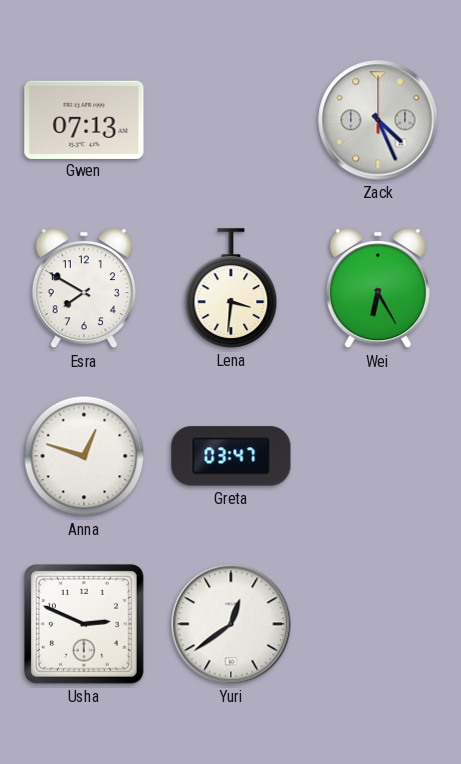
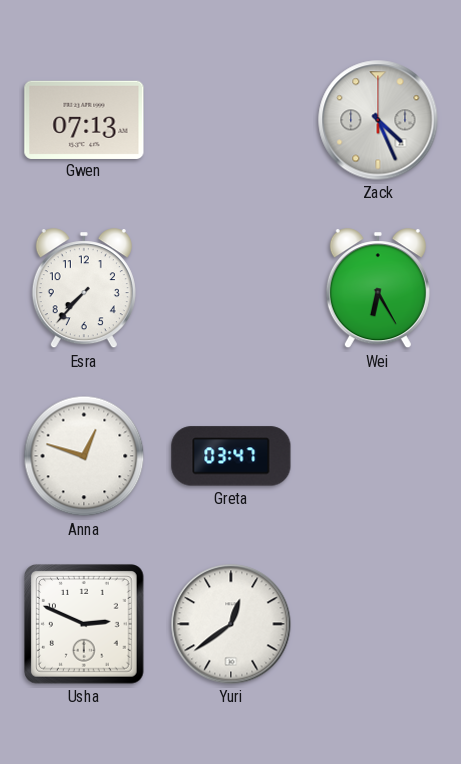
Esra: 7:50 -> 7:37
Lena: 3:31 -> none
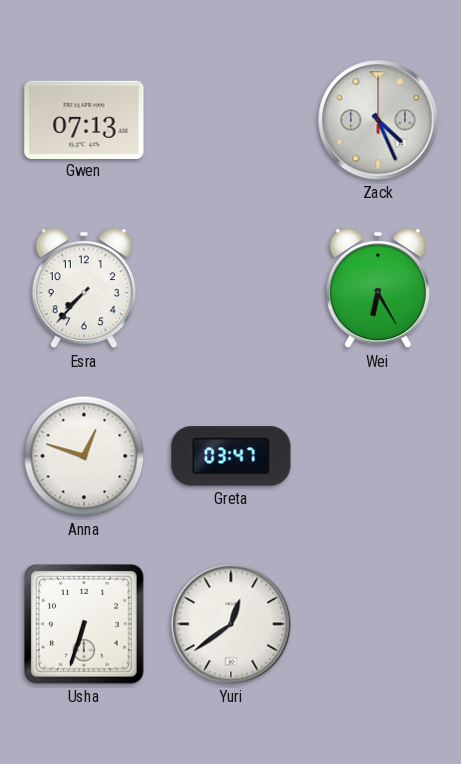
Usha: 2:49 -> 6:33
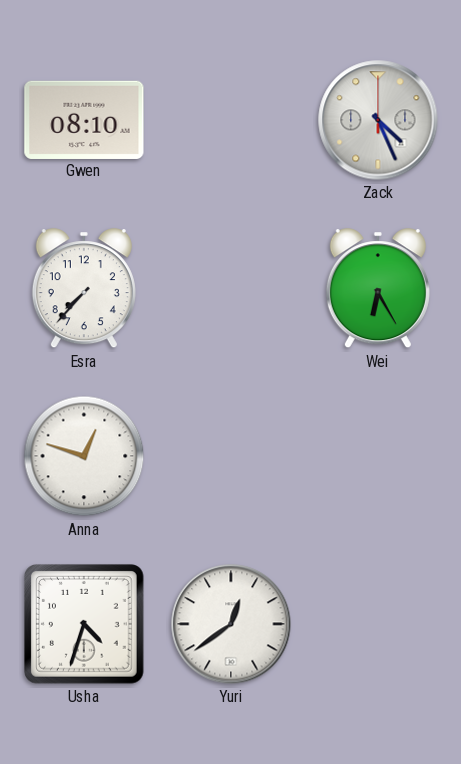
Gwen: 07:13 -> 08:10
Greta: 03:47 -> none
Usha: 6:33 -> 4:33
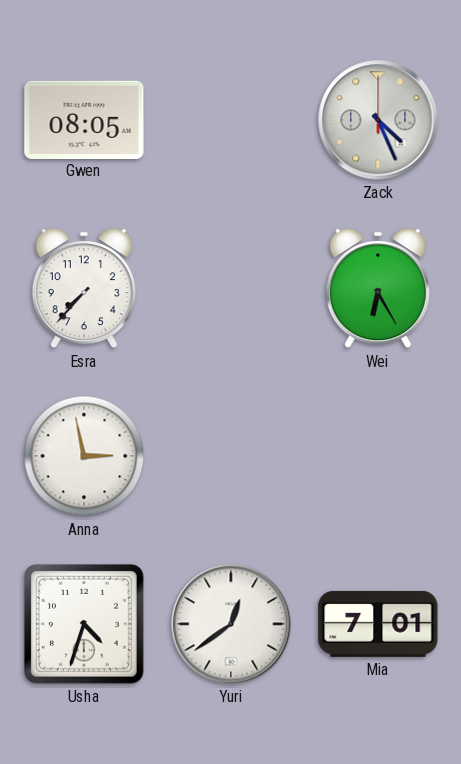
Gwen: 08:10 -> 08:05
Anna: 12:48 -> 2:58
Mia: none -> 7:01
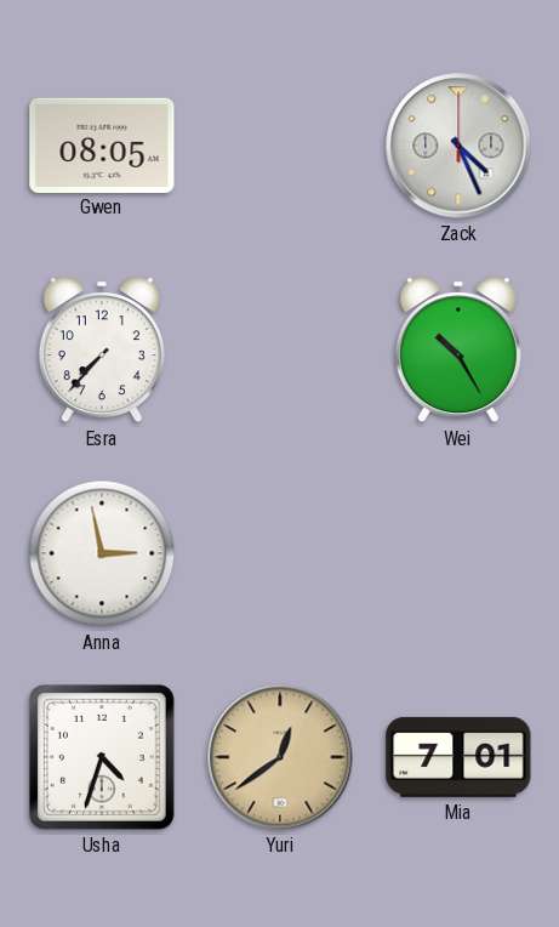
Wei: 6:25 -> 10:25
Yuri dial: white -> champagne
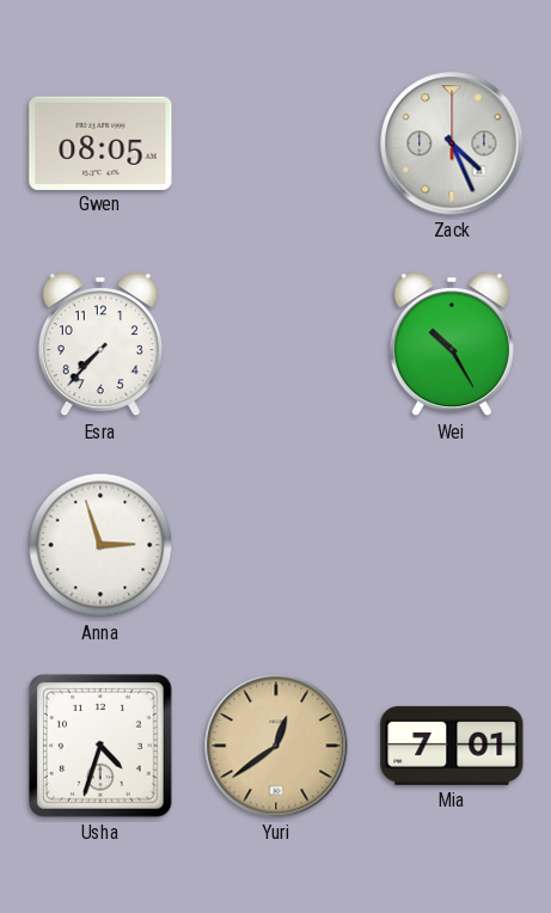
Anna: 2:58 -> 2:57
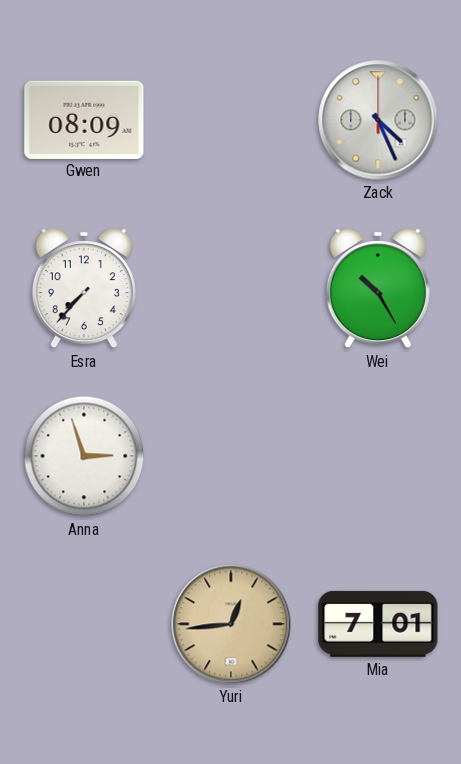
Gwen: 08:05 -> 08:09
Usha: 4:33 -> none
Yuri: 12:39 -> 12:44
